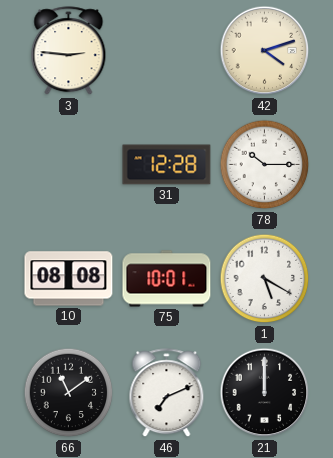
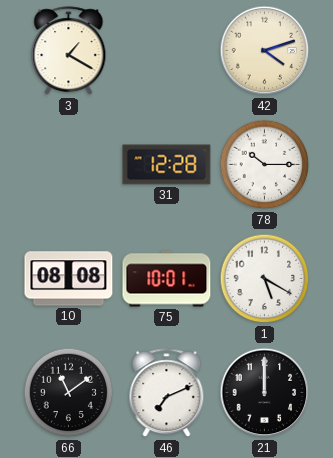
3: 2:46 -> 1:20
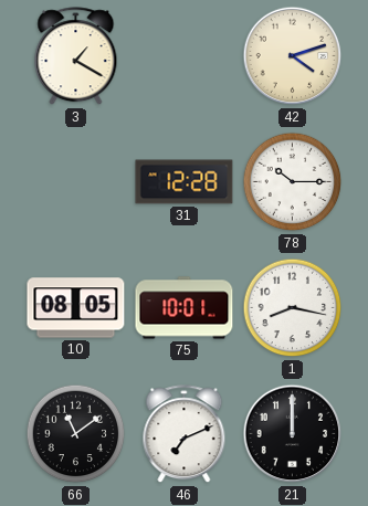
10: 08:08 -> 08:05
1: 5:20 -> 8:17
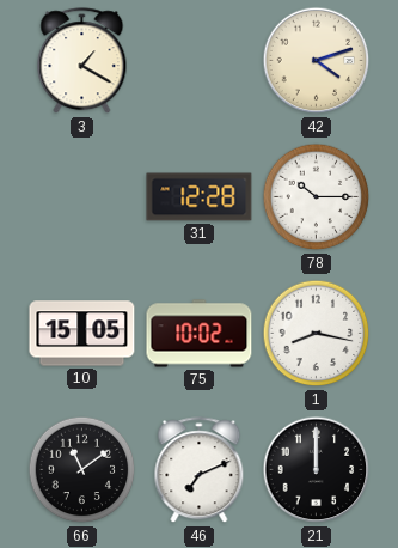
10: 08:05 -> 15:05
75: 10:01 -> 10:02
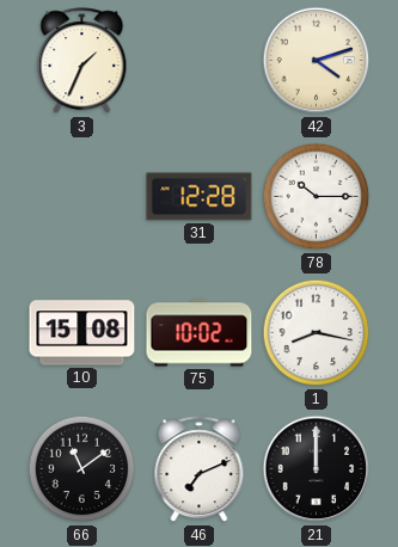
3: 1:20 -> 1:34
10: 15:05 -> 15:08
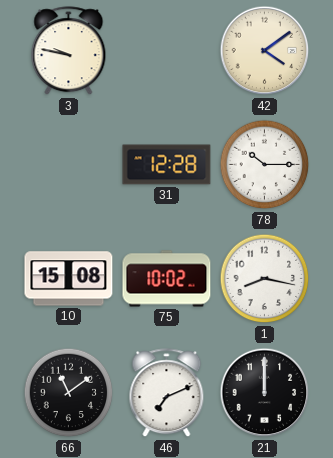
3: 1:34 -> 9:47
42: 4:12 -> 4:09
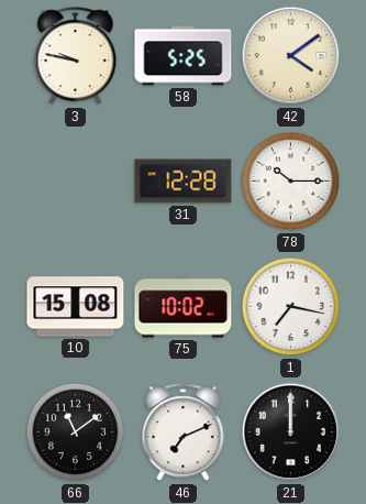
58: none -> 5:25
1: 8:17 -> 7:17
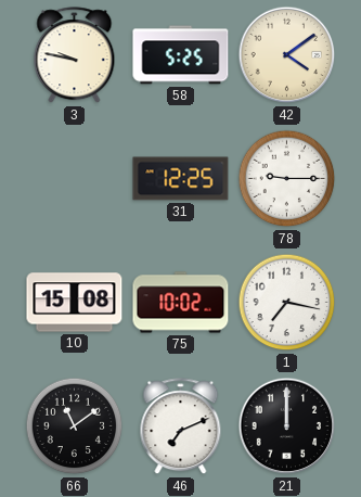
31: 12:28 -> 12:25
78: 10:15 -> 9:15
